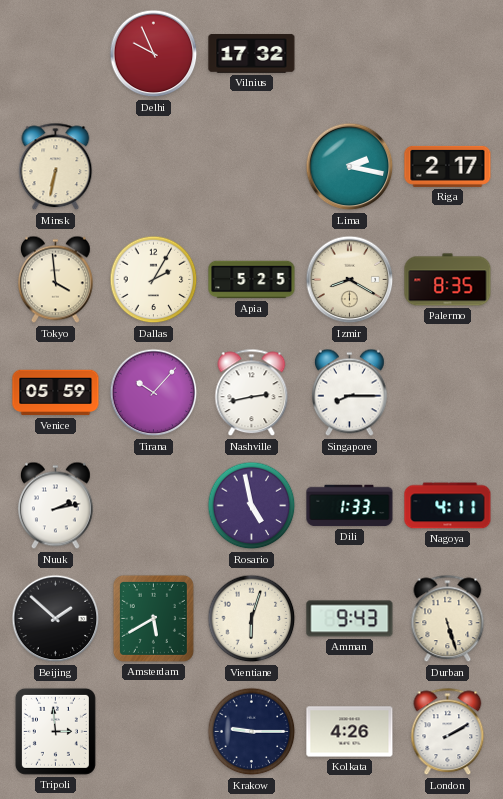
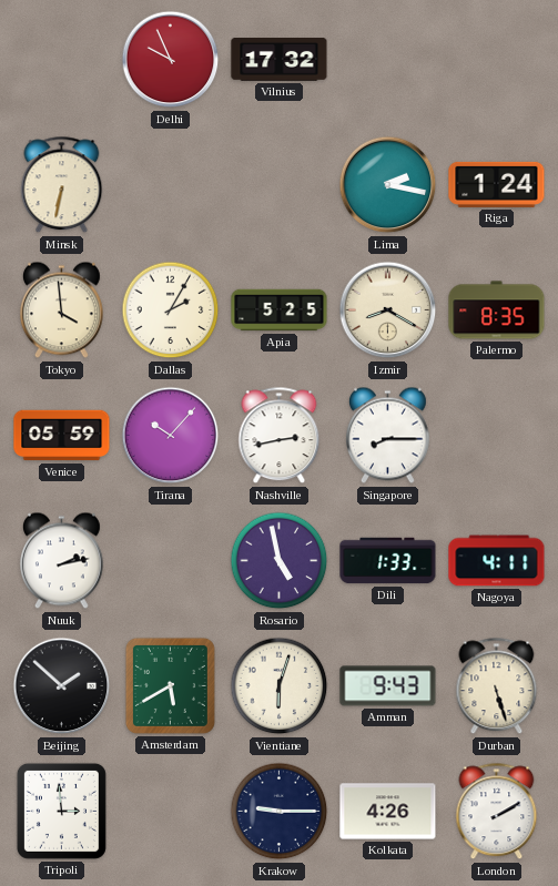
Riga: 2:17 -> 1:24
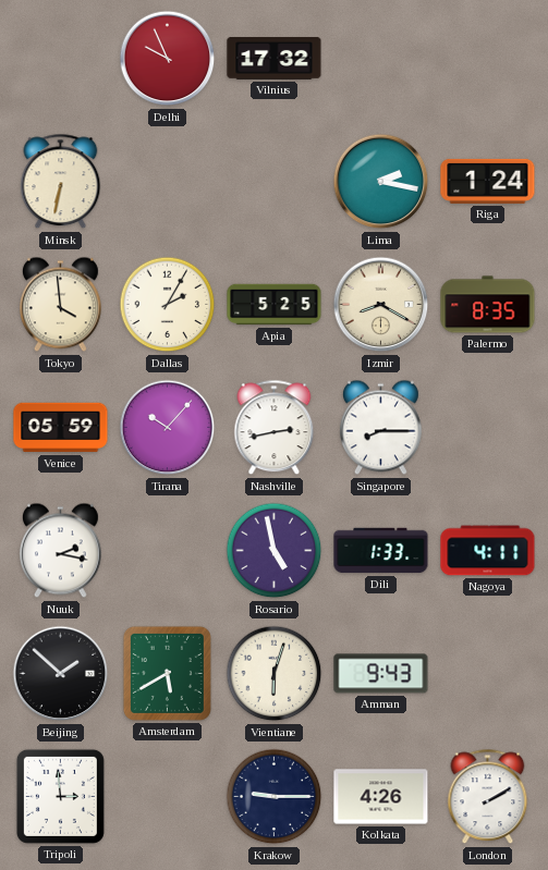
Nuuk: 2:13 -> 2:17
Durban: 5:27 -> none
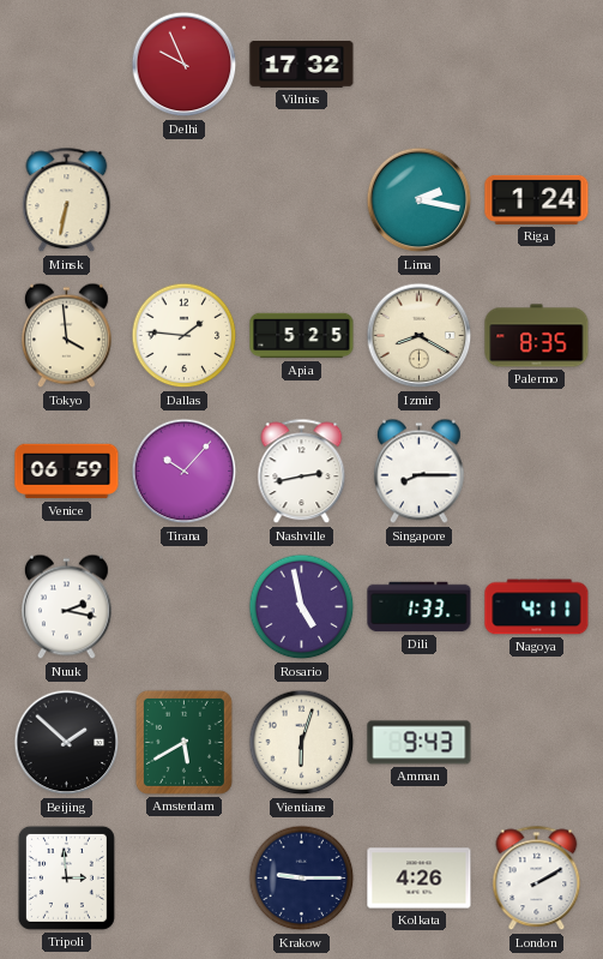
Dallas: 2:05 -> 1:46
Venice: 05:59 -> 06:59
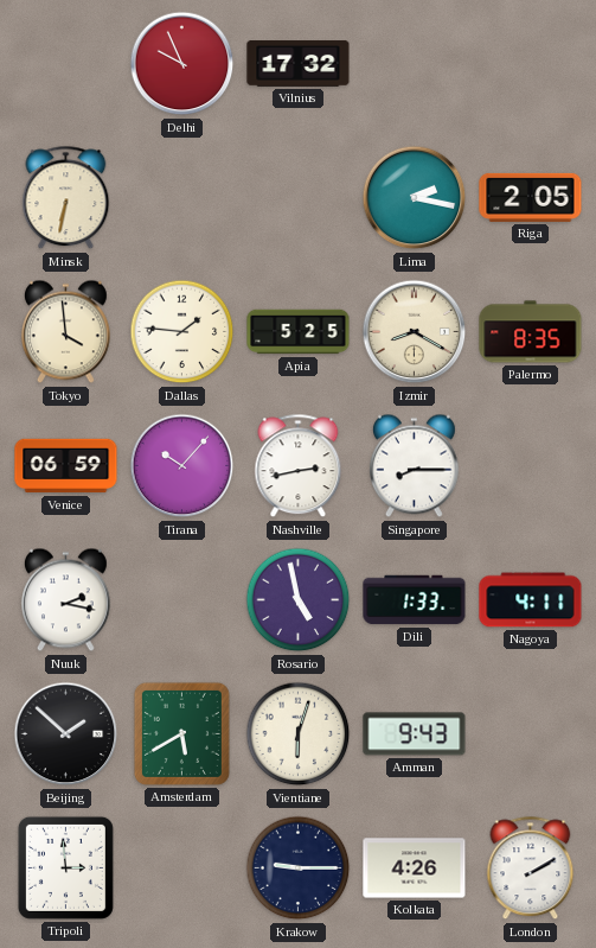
Riga: 1:24 -> 2:05
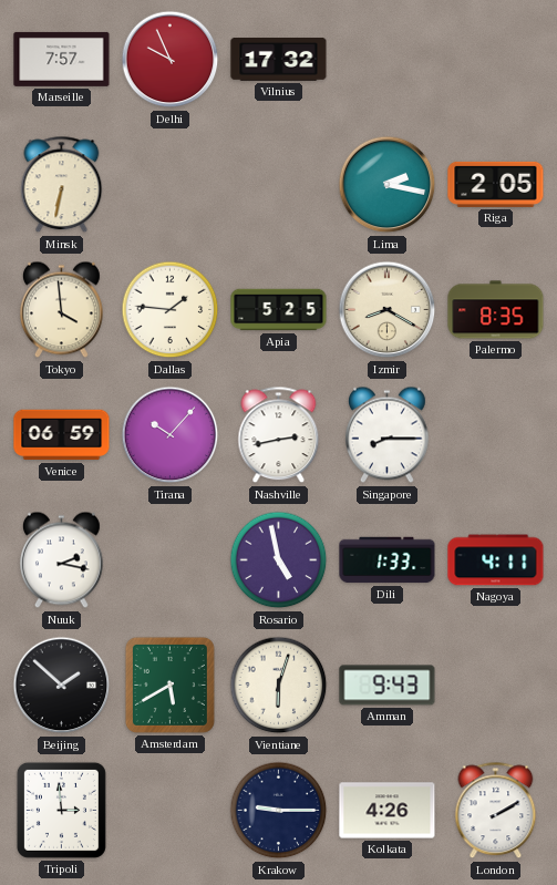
Marseille: none -> 7:57
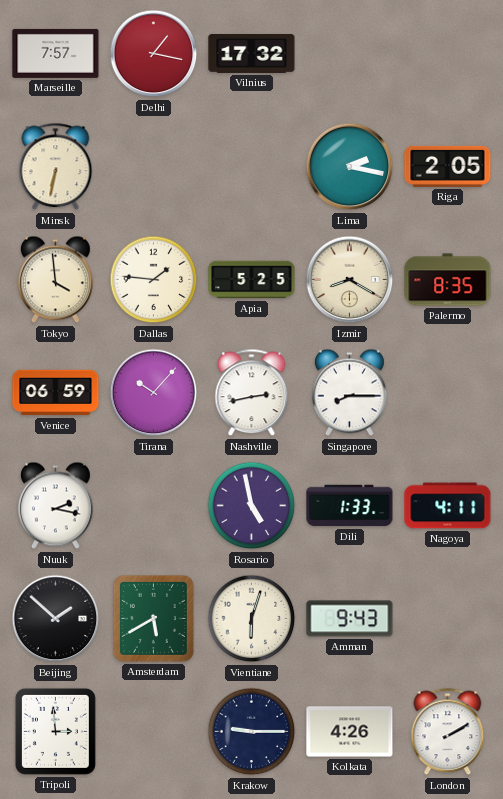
Delhi: 9:56 -> 1:17
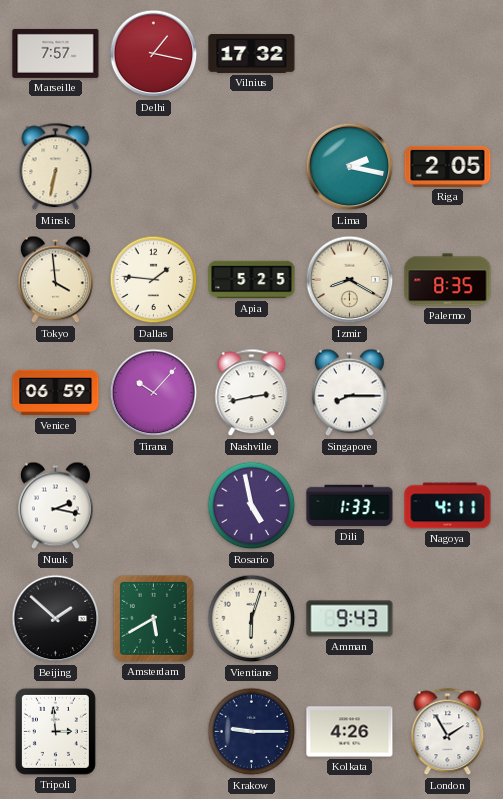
London: 2:10 -> 1:55
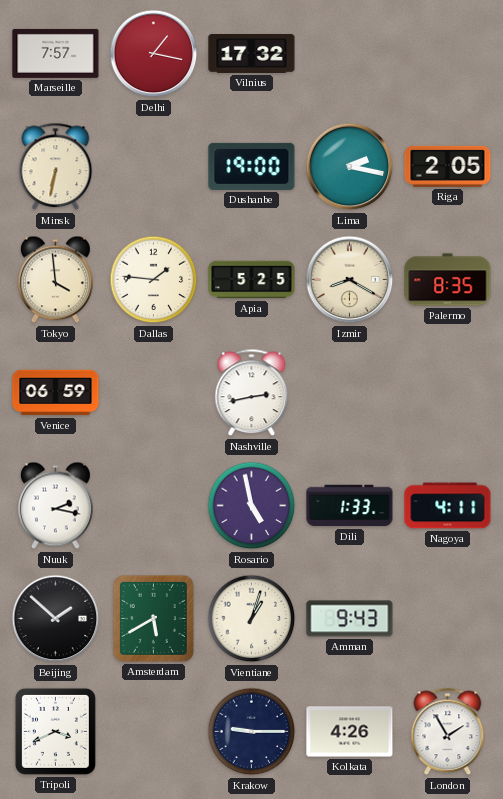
Dushanbe: none -> 19:00
Tirana: 10:07 -> none
Singapore: 8:15 -> none
Vientiane: 6:03 -> 1:03
Tripoli: 2:59 -> 3:41
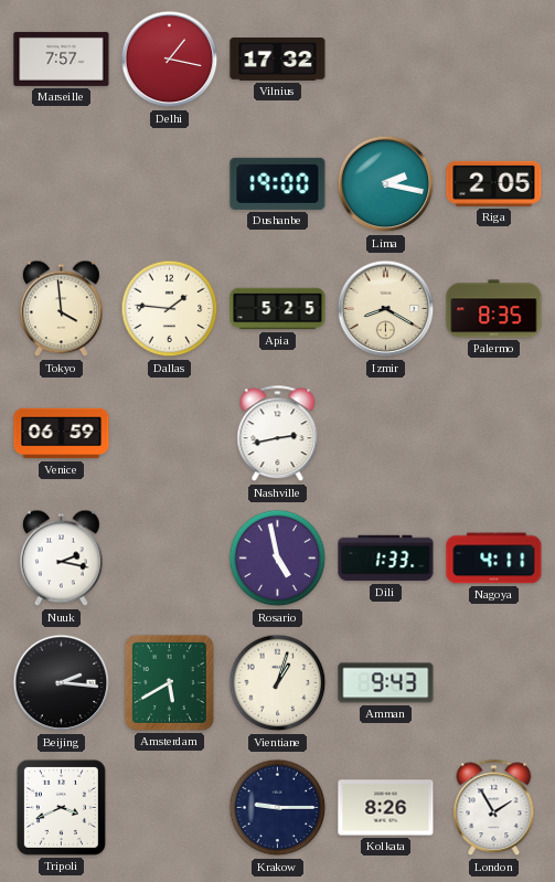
Minsk: 6:32 -> none
Beijing: 1:52 -> 2:16
Kolkata: 4:26 -> 8:26
